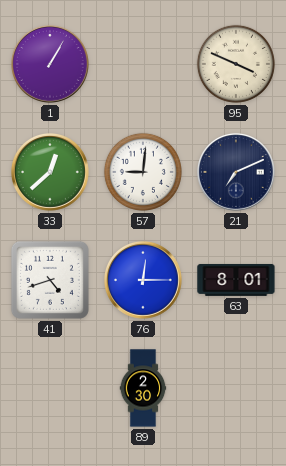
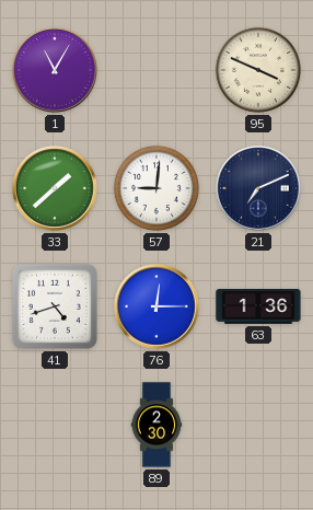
1: 1:05 -> 11:05
33: 12:38 -> 1:38
63: 8:01 -> 1:36
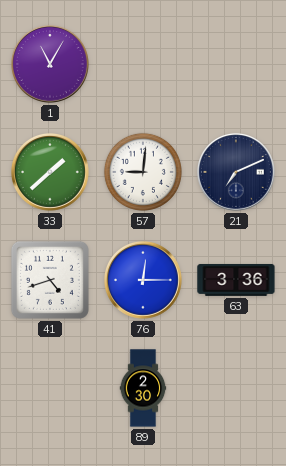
95: 3:49 -> none
63: 1:36 -> 3:36
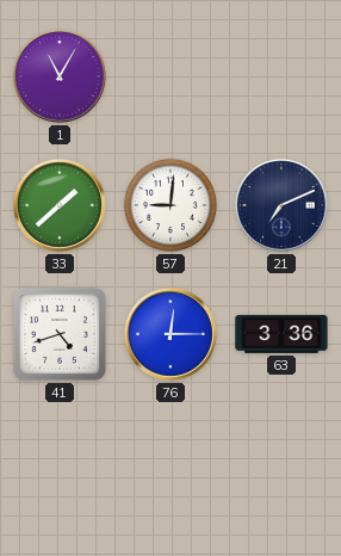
89: 2:30 -> none
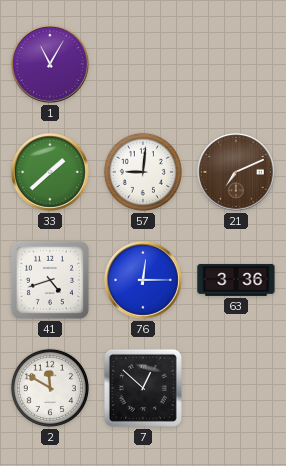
21 dial: navy -> brown
2: none -> 11:50
7: none -> 12:52
